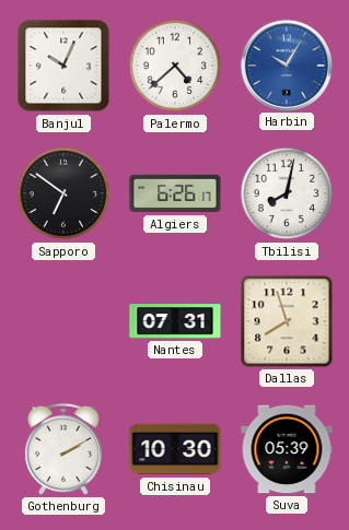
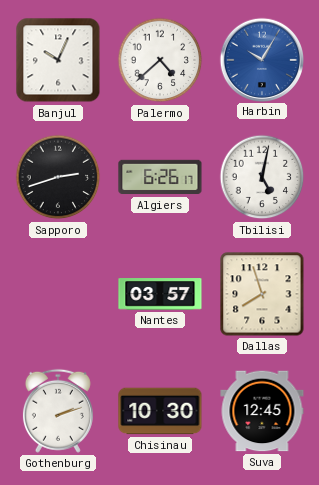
Sapporo: 6:51 -> 2:42
Tbilisi: 8:02 -> 5:02
Nantes: 07:31 -> 03:57
Gothenburg: 2:10 -> 2:12
Suva: 05:39 -> 12:45
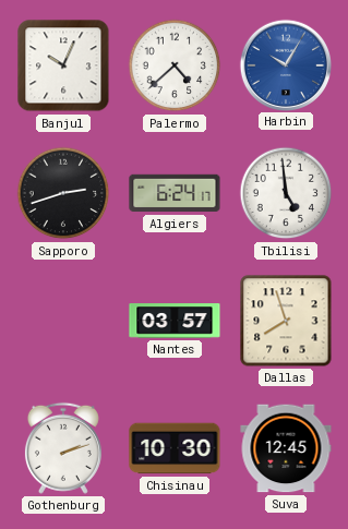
Algiers: 6:26 -> 6:24
Tbilisi: 5:02 -> 4:59
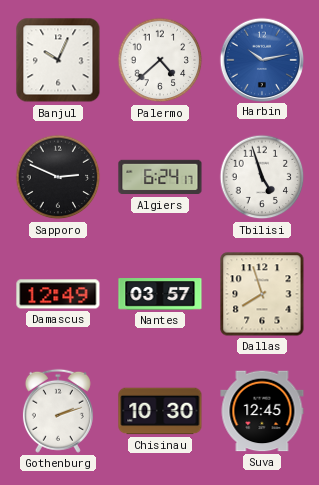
Harbin: 10:05 -> 10:13
Sapporo: 2:42 -> 2:49
Tbilisi: 4:59 -> 4:57
Damascus: none -> 12:49
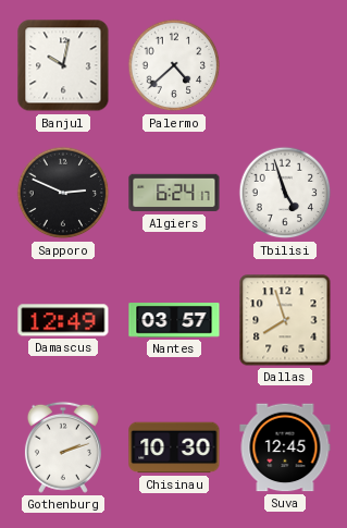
Banjul: 10:04 -> 10:02
Harbin: 10:13 -> none
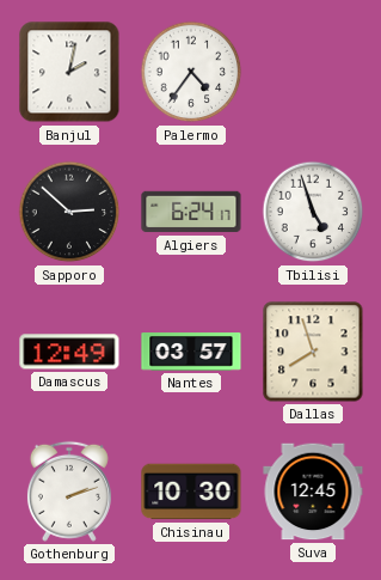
Banjul: 10:02 -> 2:02
Palermo: 4:38 -> 4:36
Sapporo: 2:49 -> 2:52
